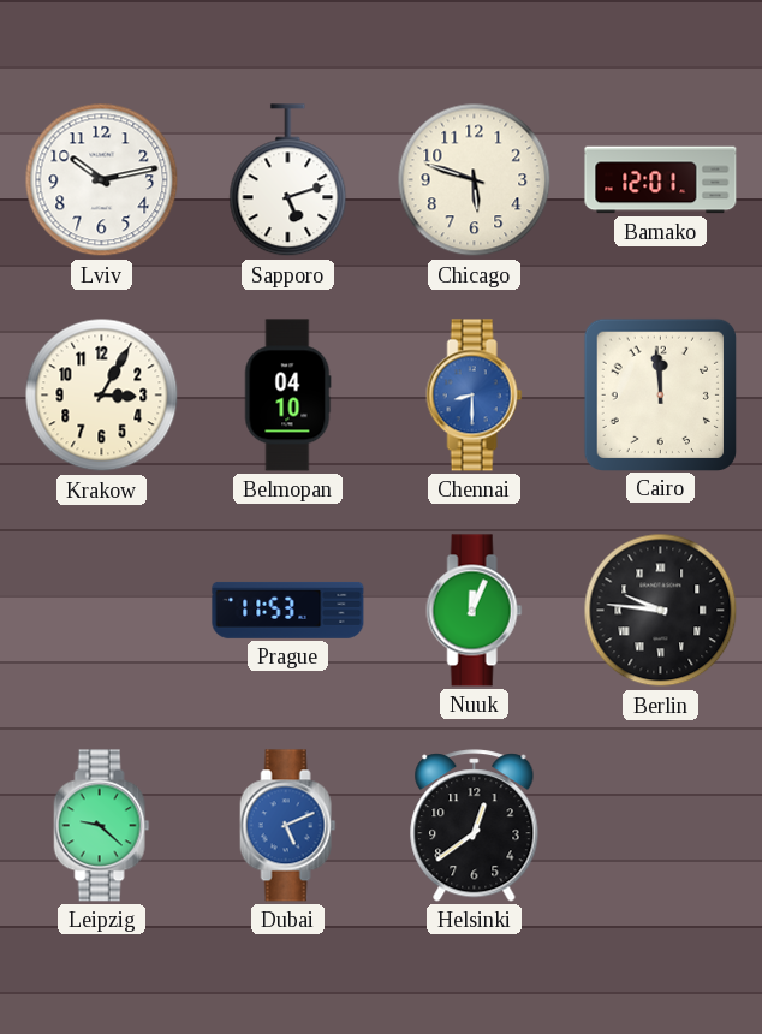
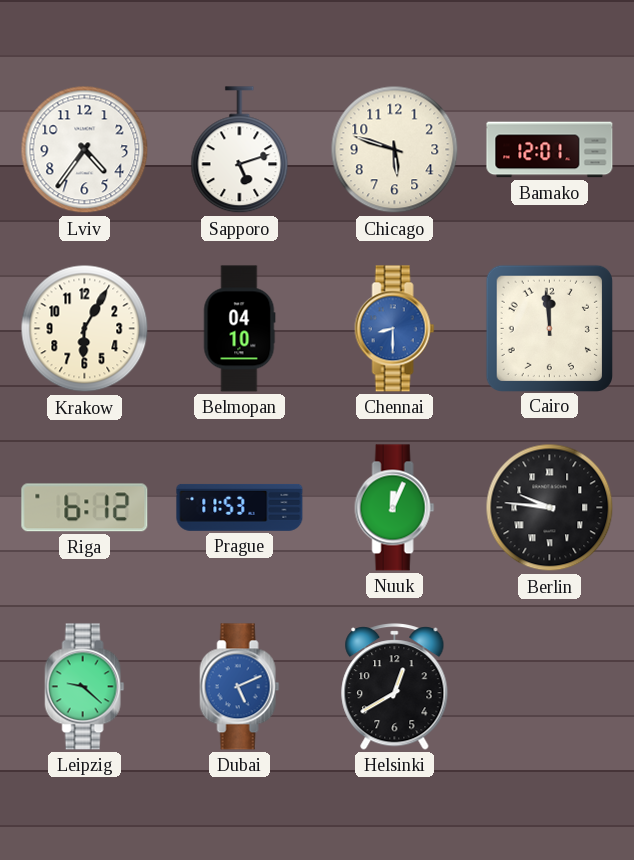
Lviv: 10:13 -> 4:36
Krakow: 3:05 -> 6:05
Riga: none -> 6:12
Helsinki: 12:39 -> 12:40
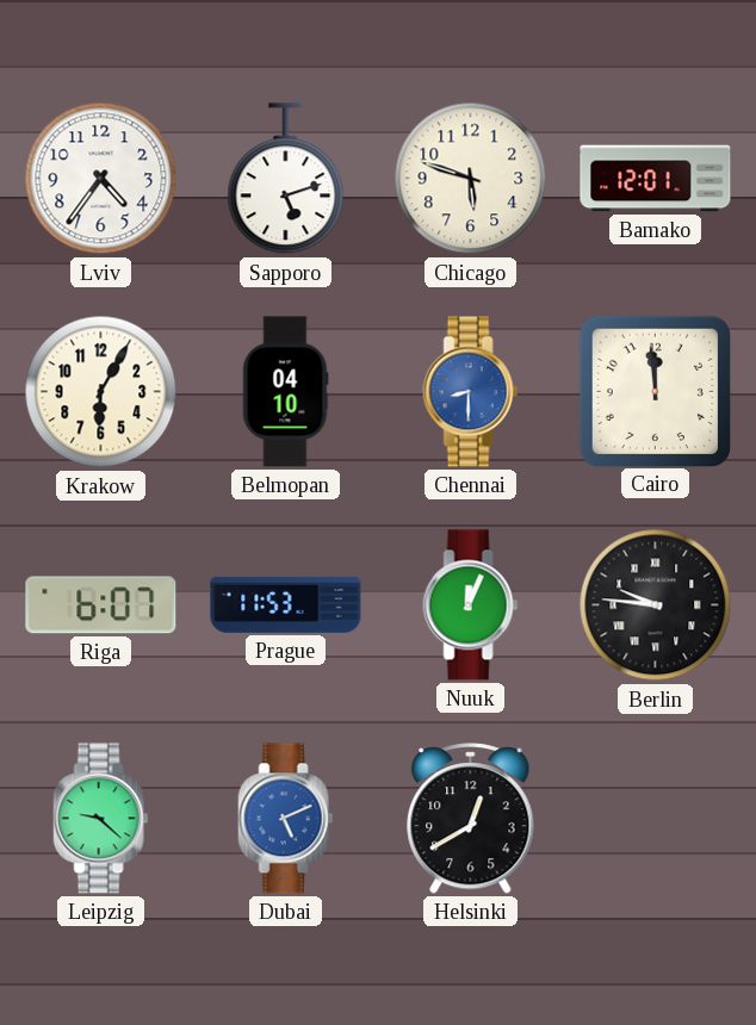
Riga: 6:12 -> 6:07
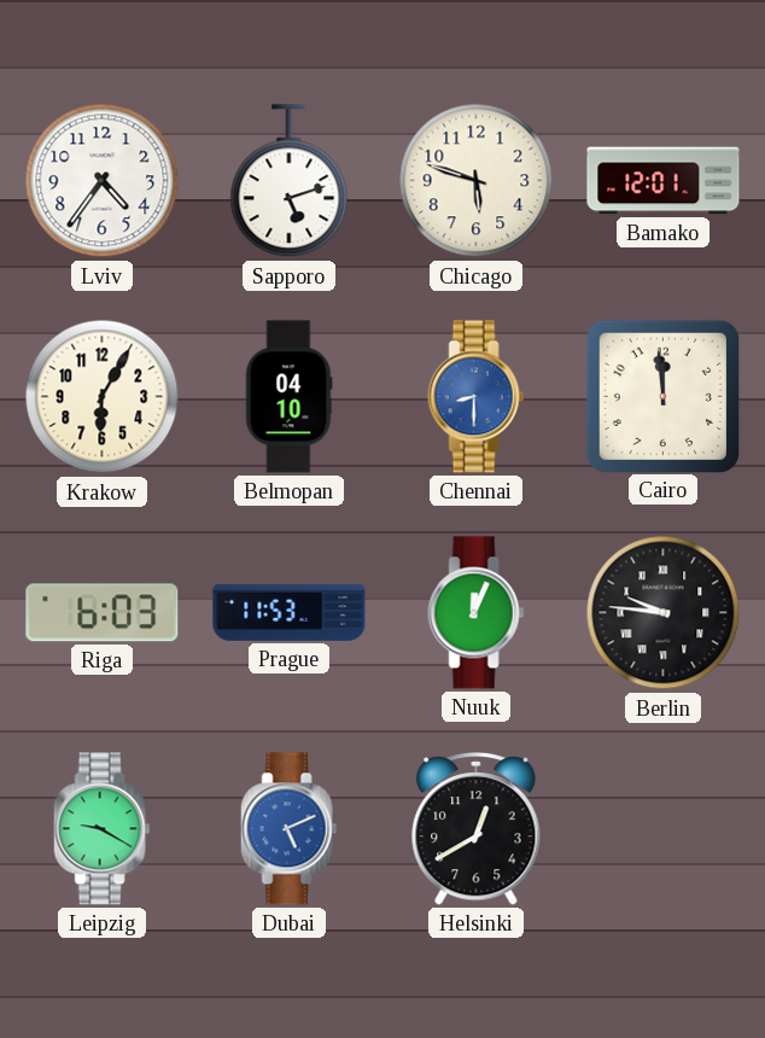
Riga: 6:07 -> 6:03
Leipzig: 9:22 -> 9:20
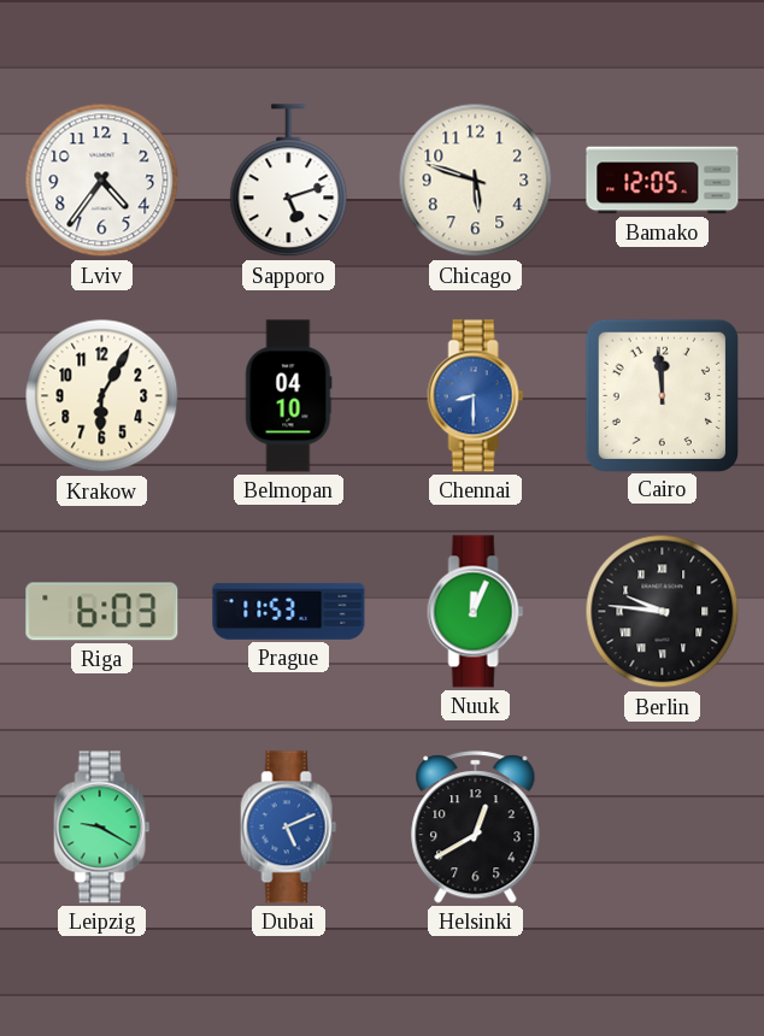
Bamako: 12:01 -> 12:05
